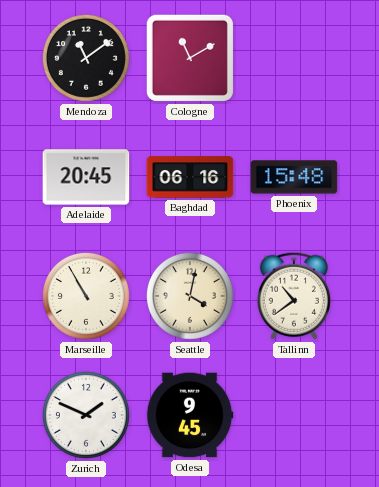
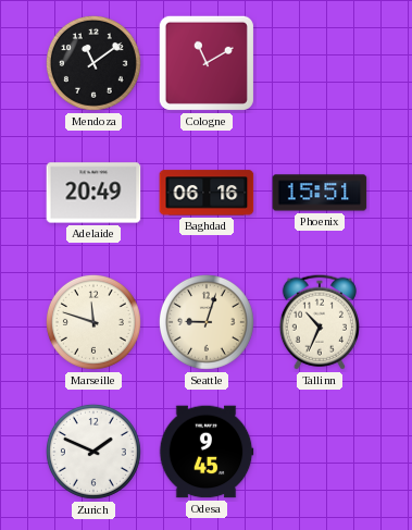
Adelaide: 20:45 -> 20:49
Phoenix: 15:48 -> 15:51
Marseille: 10:55 -> 11:48
Seattle: 4:02 -> 9:03
Tallinn: 10:39 -> 10:34
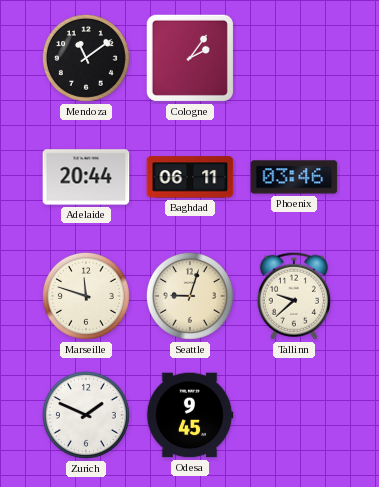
Cologne: 11:10 -> 2:06
Adelaide: 20:49 -> 20:44
Baghdad: 06:16 -> 06:11
Phoenix: 15:51 -> 03:46
Tallinn: 10:34 -> 9:38
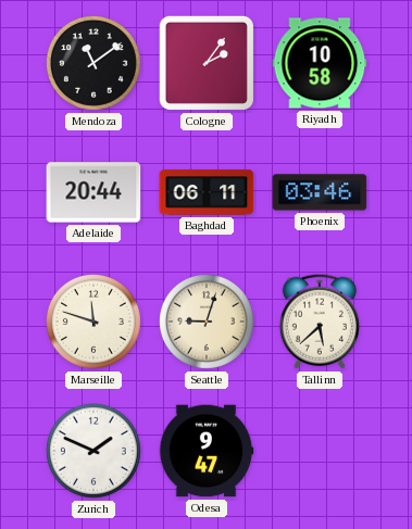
Riyadh: none -> 10:58
Tallinn: 9:38 -> 5:38
Odesa: 9:45 -> 9:47
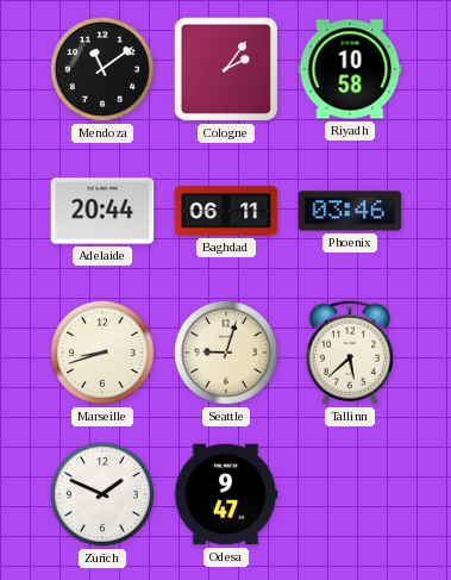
Marseille: 11:48 -> 8:42
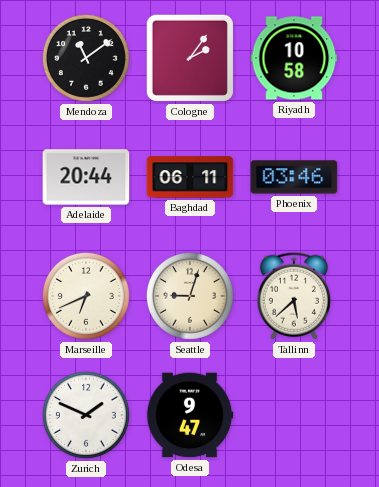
Marseille: 8:42 -> 6:41
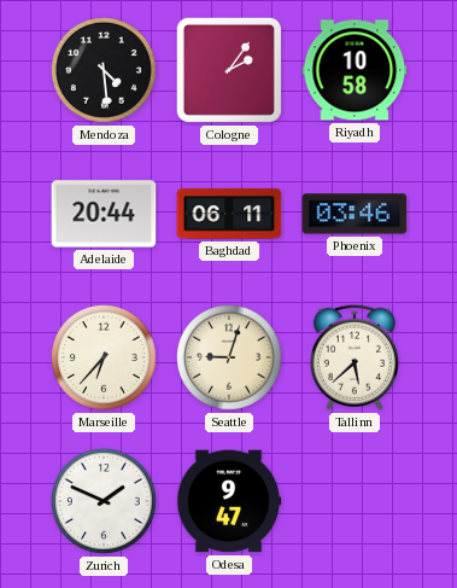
Mendoza: 11:09 -> 4:29
Marseille: 6:41 -> 6:37
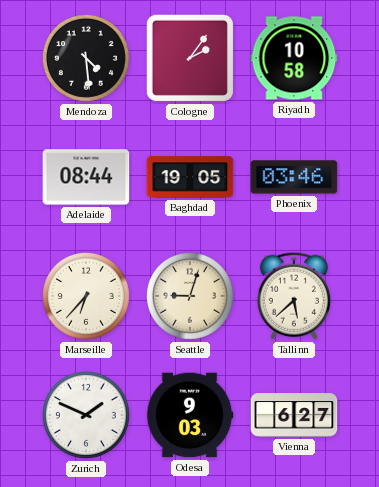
Adelaide: 20:44 -> 08:44
Baghdad: 06:11 -> 19:05
Odesa: 9:47 -> 9:03
Vienna: none -> 6:27
